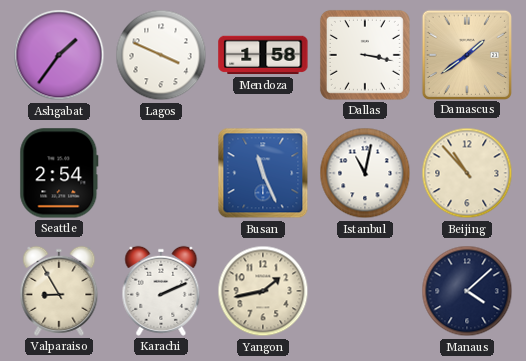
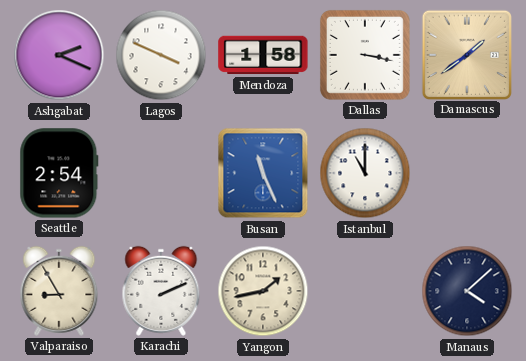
Ashgabat: 1:36 -> 2:19
Istanbul: 11:02 -> 11:00
Beijing: 10:53 -> none
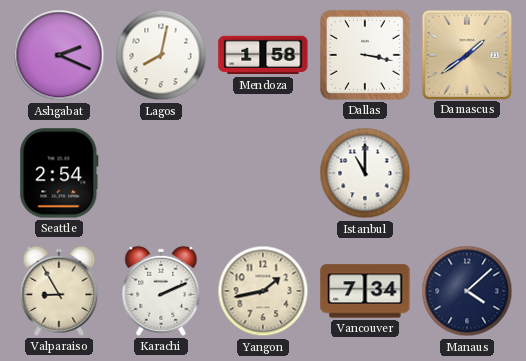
Lagos: 3:49 -> 8:02
Busan: 11:26 -> none
Vancouver: none -> 7:34
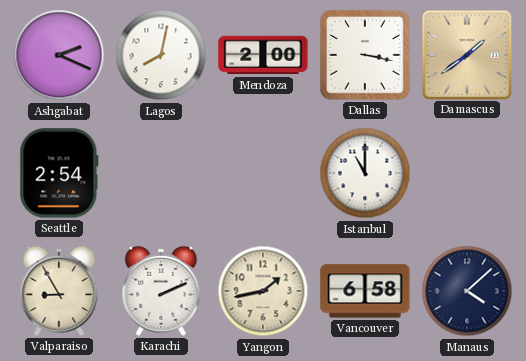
Mendoza: 1:58 -> 2:00
Vancouver: 7:34 -> 6:58
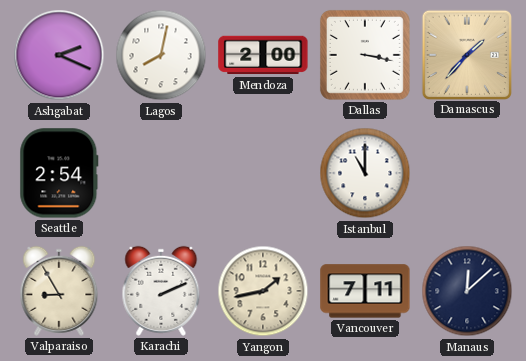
Damascus: 1:39 -> 1:37
Vancouver: 6:58 -> 7:11
Manaus: 4:08 -> 12:08
